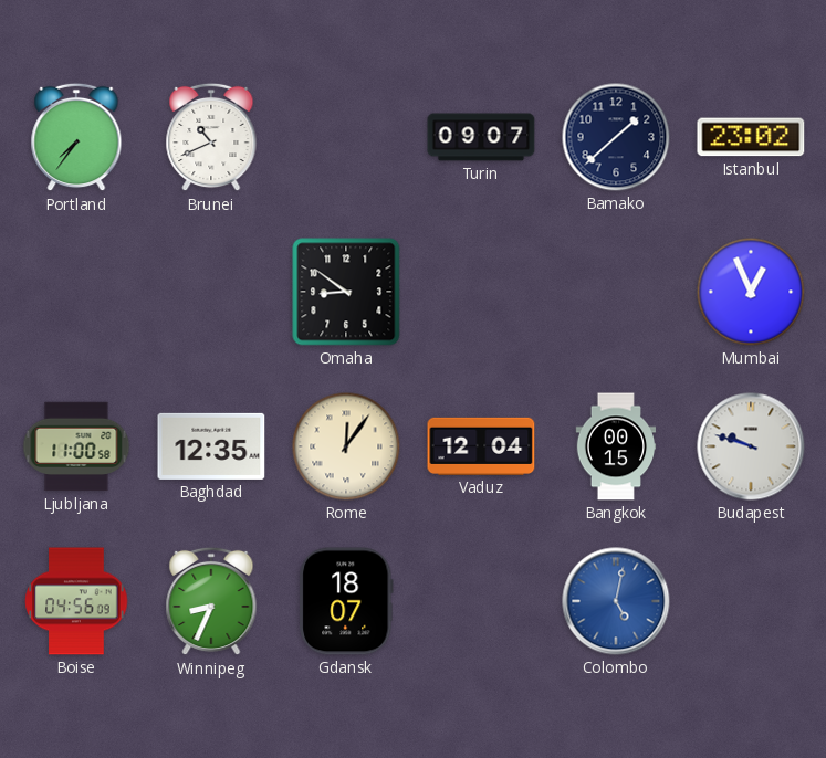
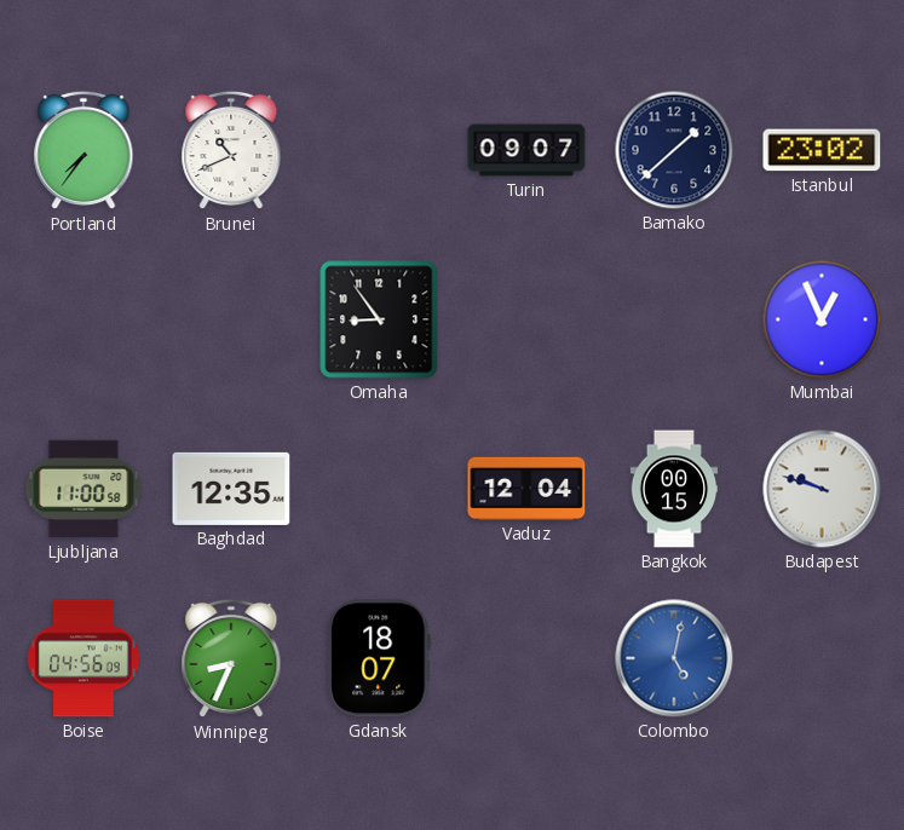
Omaha: 8:51 -> 8:54
Rome: 12:06 -> none
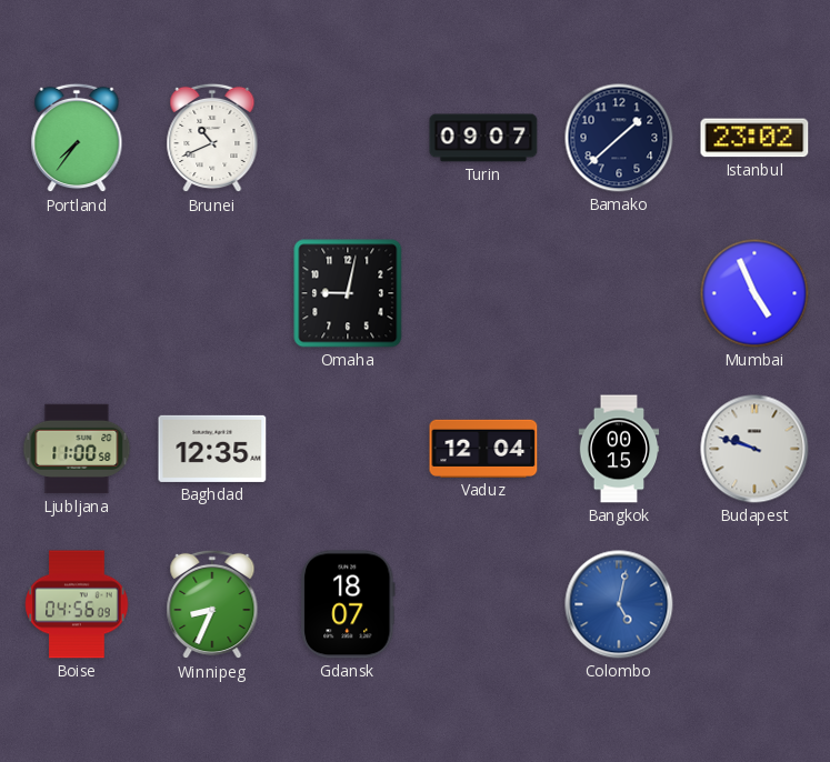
Omaha: 8:54 -> 9:02
Mumbai: 12:56 -> 4:56
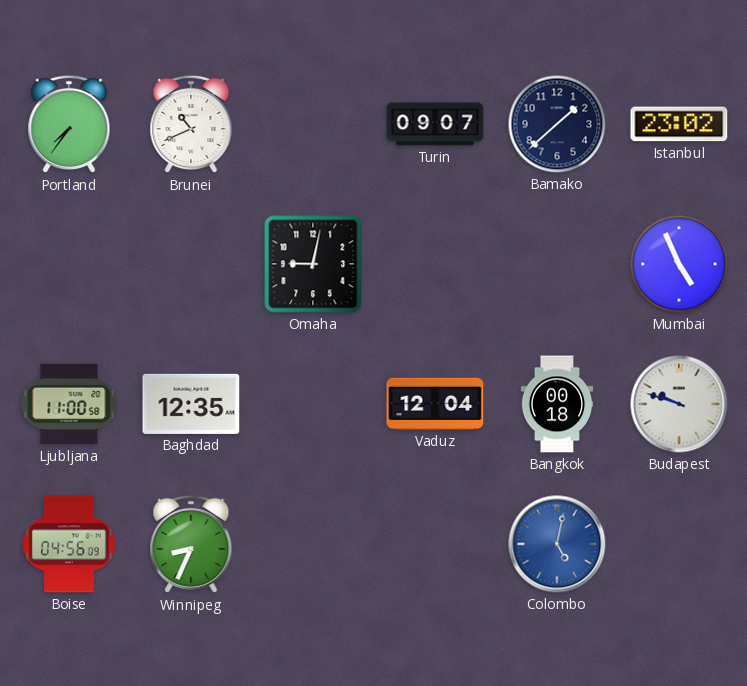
Bangkok: 00:15 -> 00:18
Gdansk: 18:07 -> none
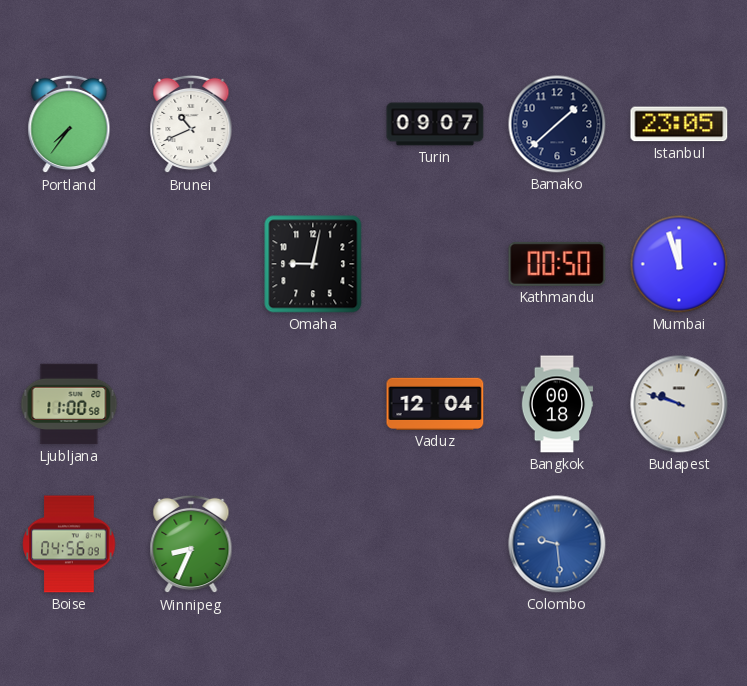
Istanbul: 23:02 -> 23:05
Kathmandu: none -> 00:50
Mumbai: 4:56 -> 11:57
Baghdad: 12:35 -> none
Colombo: 5:02 -> 9:29
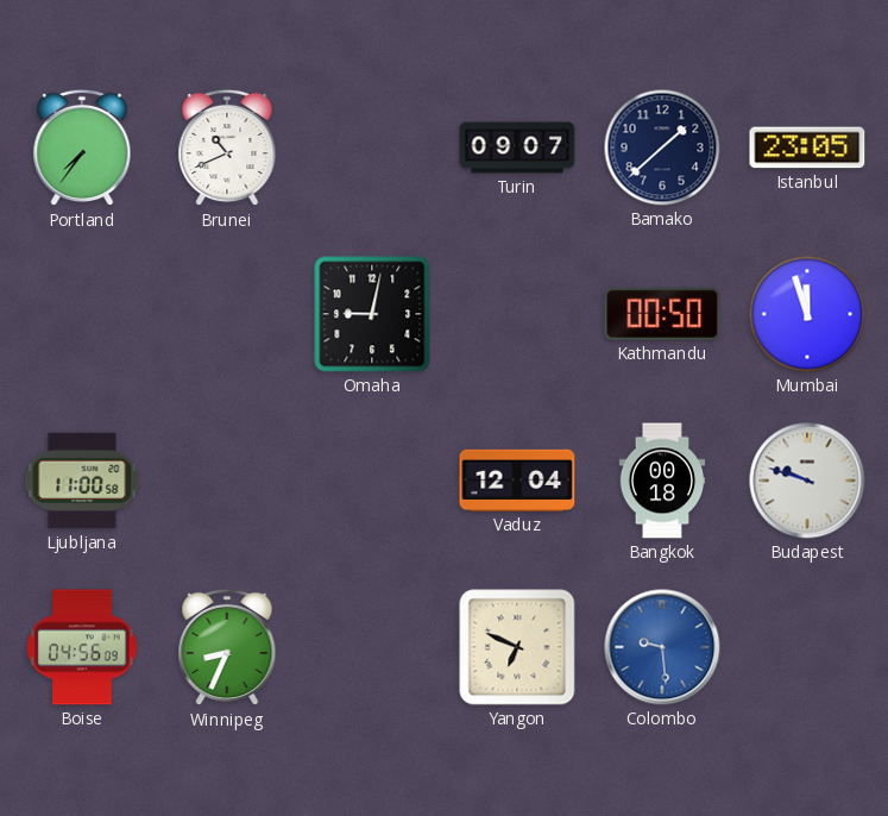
Yangon: none -> 6:49
